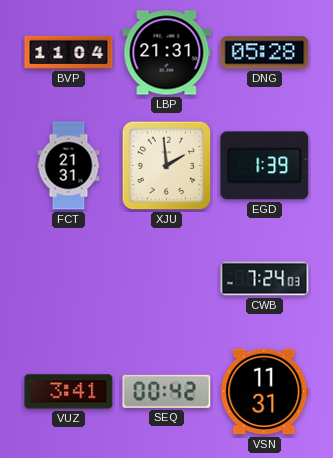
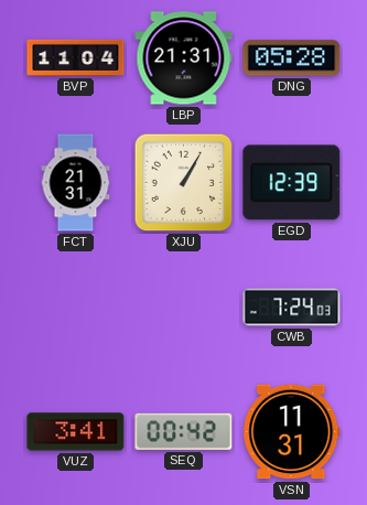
XJU: 1:59 -> 1:05
EGD: 1:39 -> 12:39
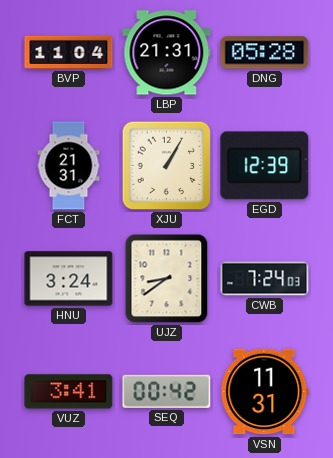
HNU: none -> 3:24
UJZ: none -> 8:39
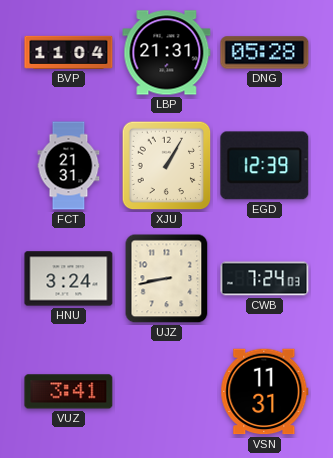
UJZ: 8:39 -> 8:43
SEQ: 00:42 -> none
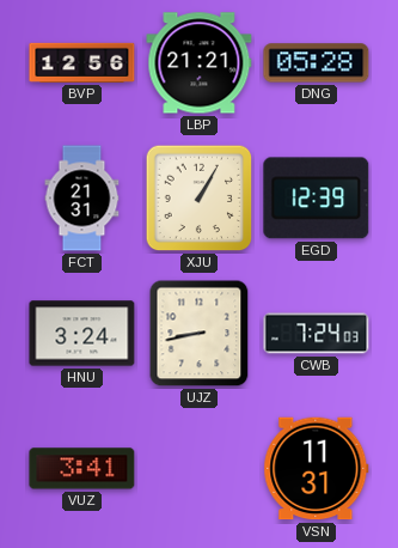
BVP: 11:04 -> 12:56
LBP: 21:31 -> 21:21
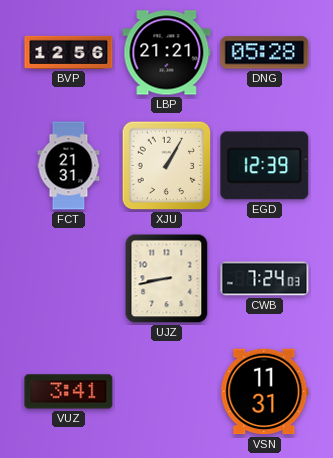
HNU: 3:24 -> none
